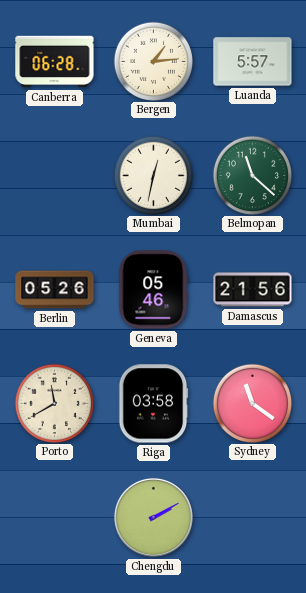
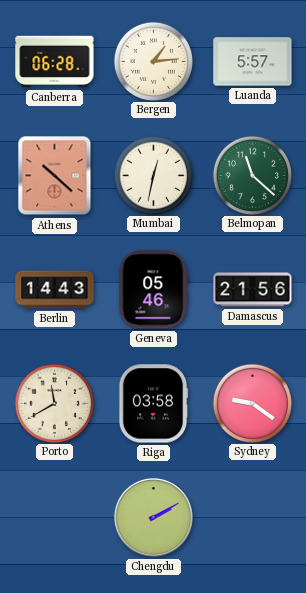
Athens: none -> 10:22
Berlin: 05:26 -> 14:43
Sydney: 11:21 -> 9:21
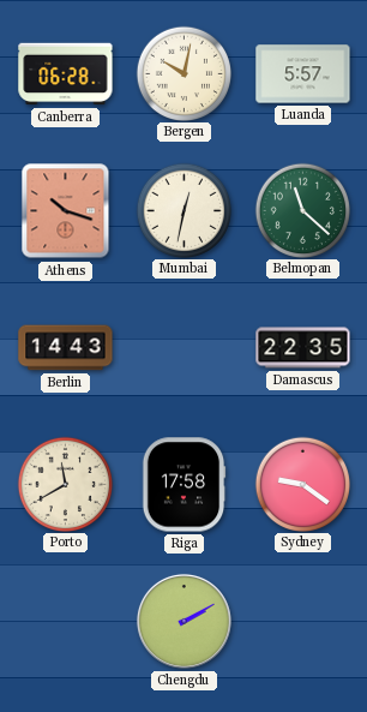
Bergen: 1:14 -> 10:02
Athens: 10:22 -> 10:18
Geneva: 05:46 -> none
Damascus: 21:56 -> 22:35
Riga: 03:58 -> 17:58
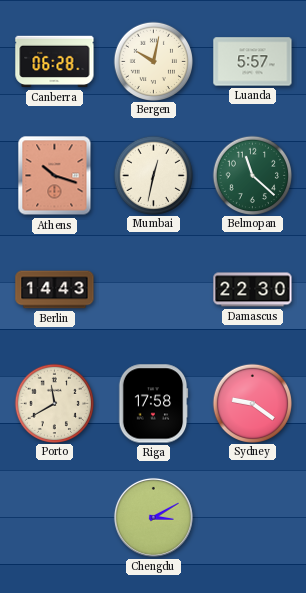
Damascus: 22:35 -> 22:30
Chengdu: 2:10 -> 3:10
